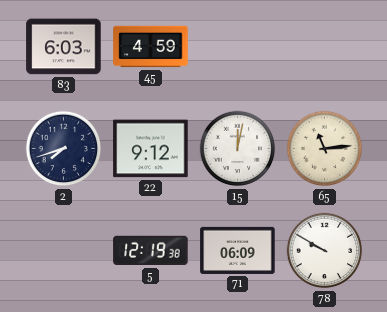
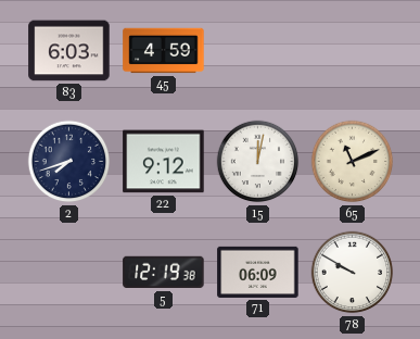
65: 11:14 -> 11:11
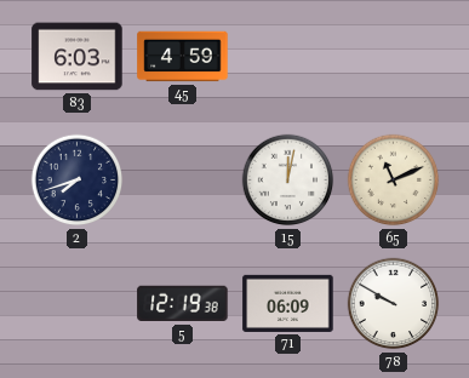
22: 9:12 -> none
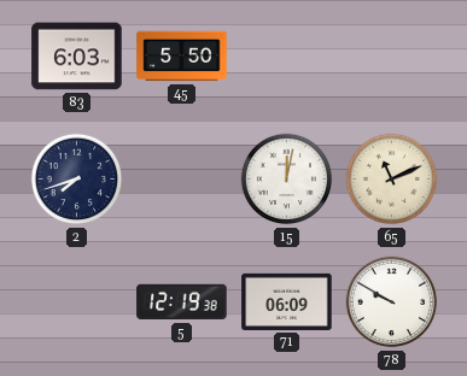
45: 4:59 -> 5:50
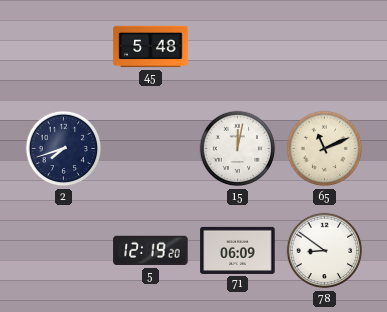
83: 6:03 -> none
45: 5:50 -> 5:48
5: 12:19:38 -> 12:19:20
78: 9:50 -> 8:51
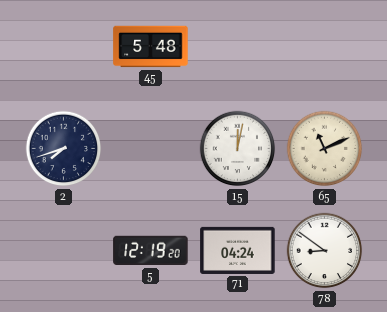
71: 06:09 -> 04:24
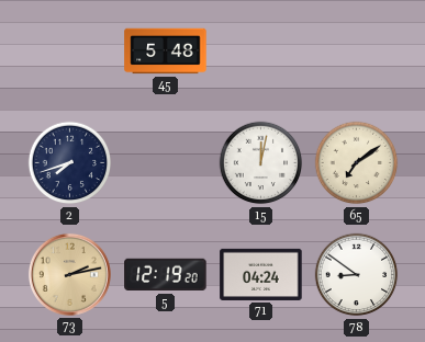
65: 11:11 -> 7:09
73: none -> 2:13
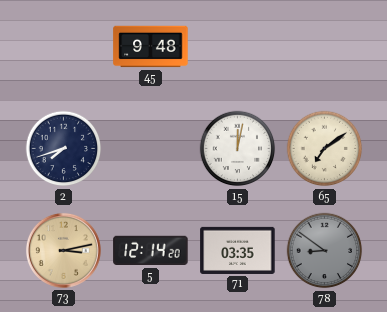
45: 5:48 -> 9:48
73: 2:13 -> 3:13
5: 12:19 -> 12:14
71: 04:24 -> 03:35
78 dial: white -> grey
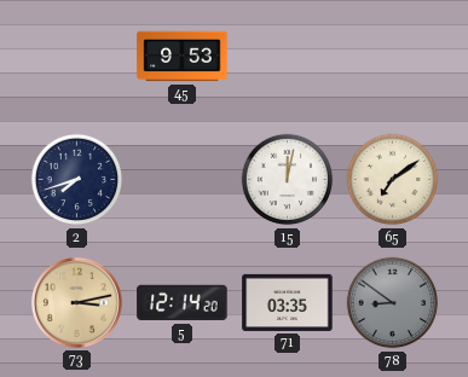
45: 9:48 -> 9:53
